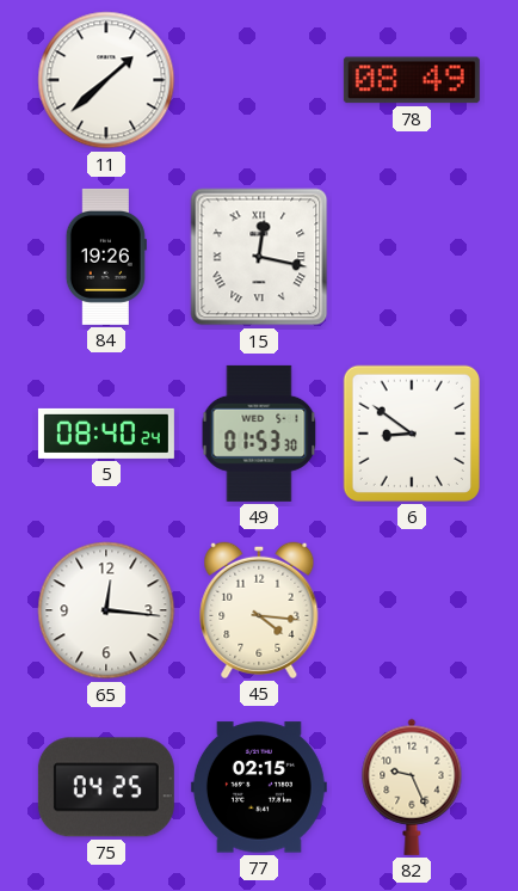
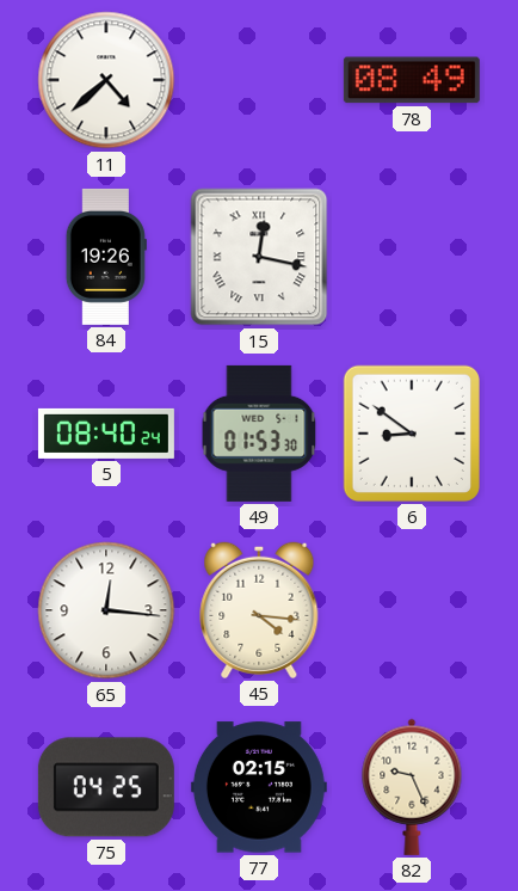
11: 1:38 -> 4:38
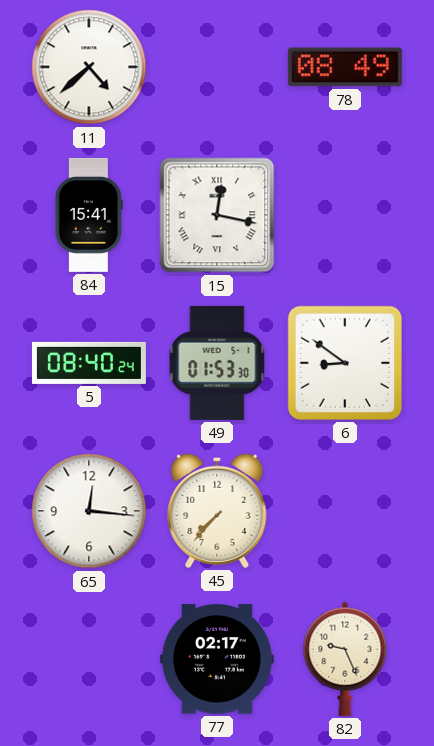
84: 19:26 -> 15:41
45: 4:16 -> 7:37
75: 04:25 -> none
77: 02:15 -> 02:17
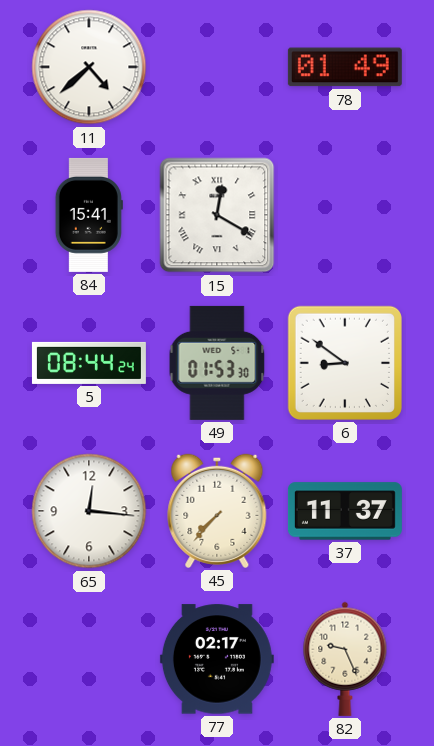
78: 08:49 -> 01:49
15: 12:17 -> 12:20
5: 08:40 -> 08:44
37: none -> 11:37
